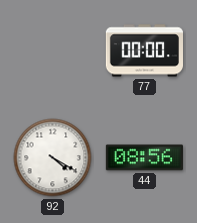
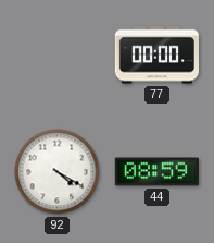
44: 08:56 -> 08:59
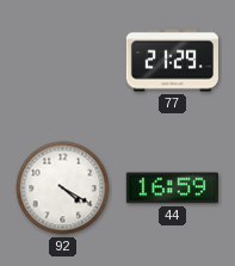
77: 00:00 -> 21:29
44: 08:59 -> 16:59
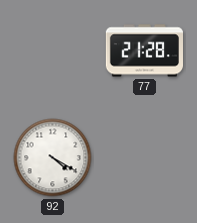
77: 21:29 -> 21:28
44: 16:59 -> none
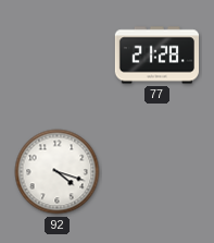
92: 4:20 -> 4:18
